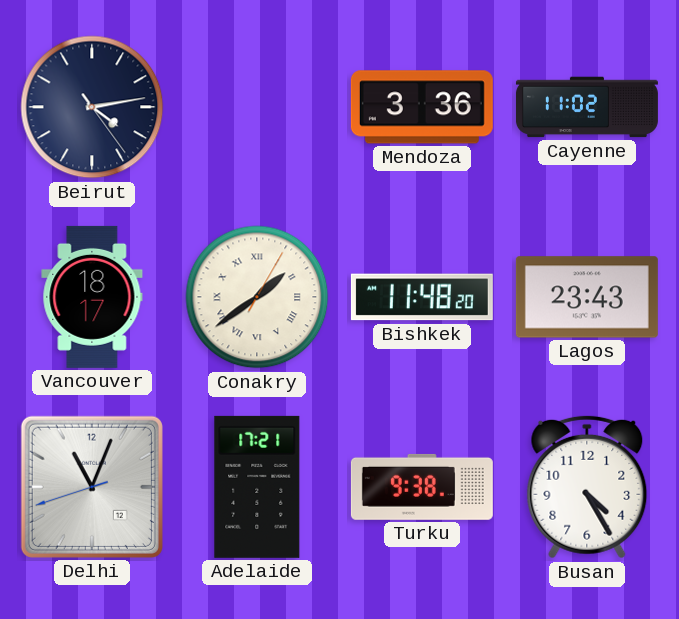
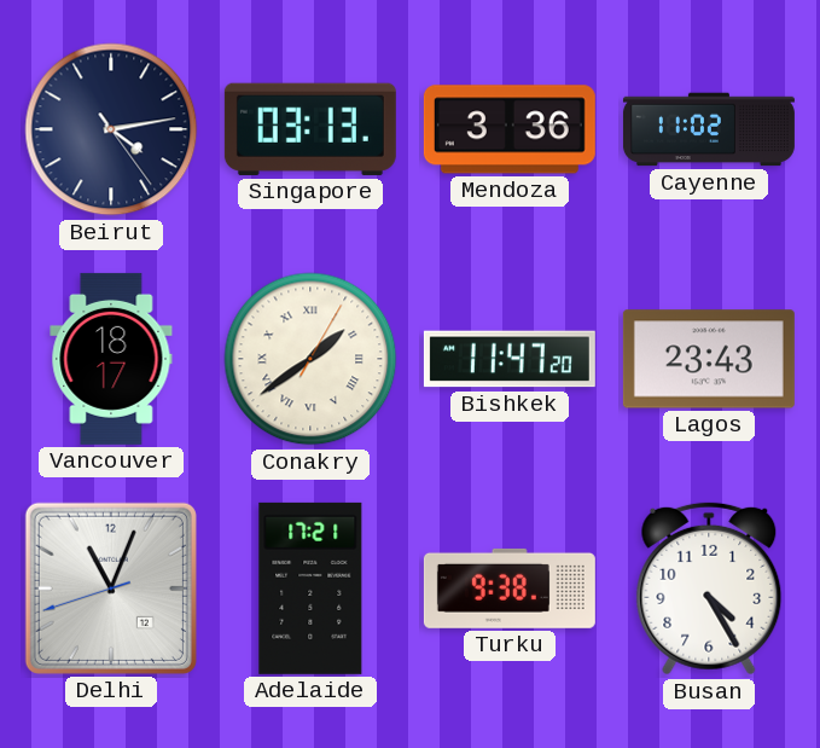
Singapore: none -> 03:13
Bishkek: 11:48 -> 11:47
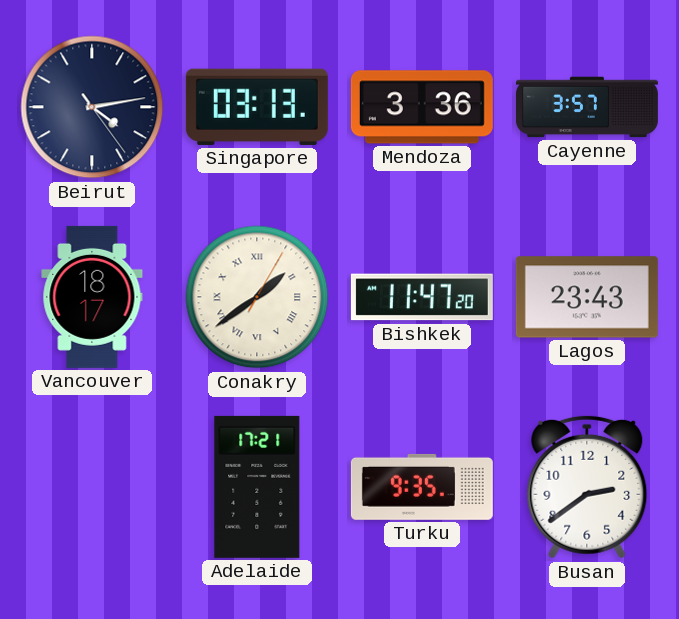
Cayenne: 11:02 -> 3:57
Delhi: 11:03 -> none
Turku: 9:38 -> 9:35
Busan: 4:25 -> 2:39
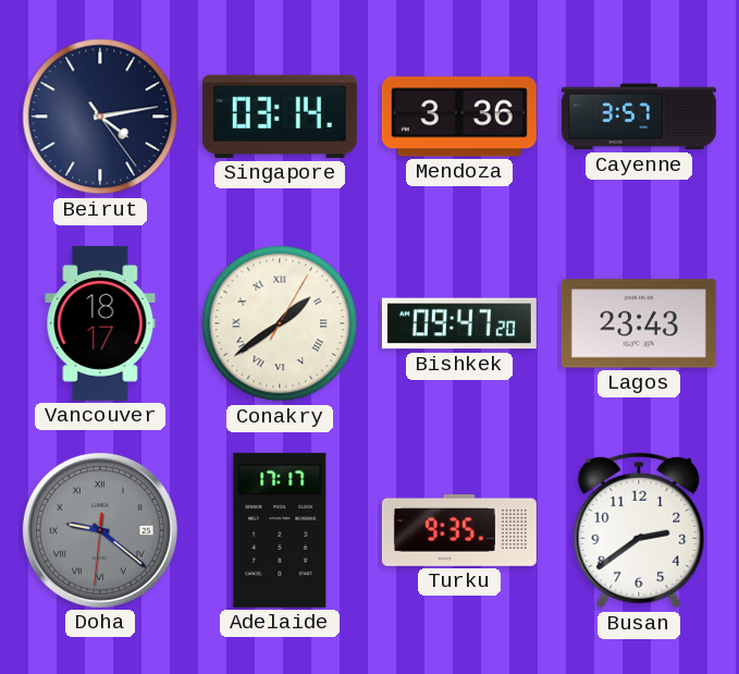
Singapore: 03:13 -> 03:14
Bishkek: 11:47 -> 09:47
Doha: none -> 9:21
Adelaide: 17:21 -> 17:17
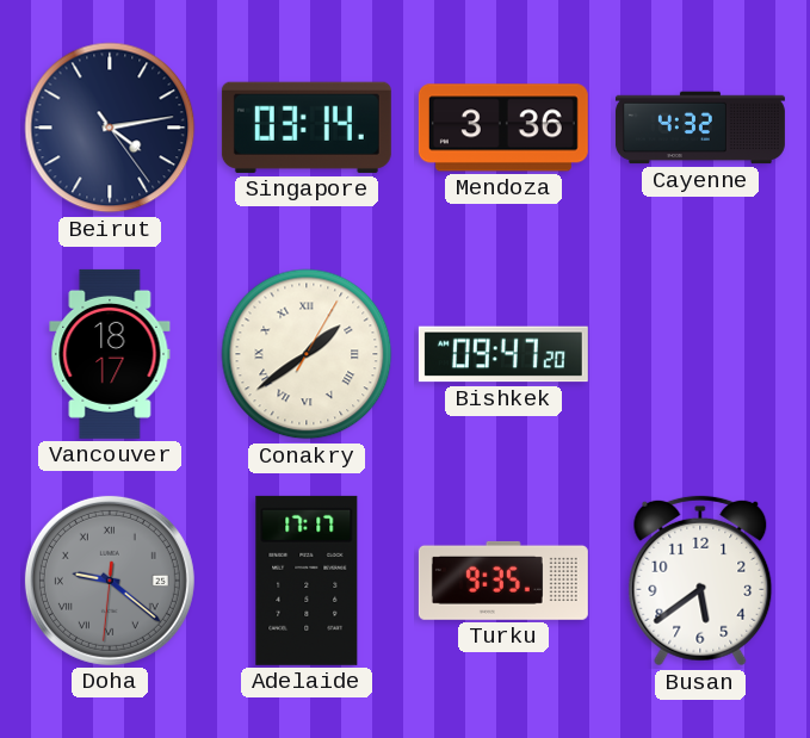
Cayenne: 3:57 -> 4:32
Lagos: 23:43 -> none
Busan: 2:39 -> 5:39
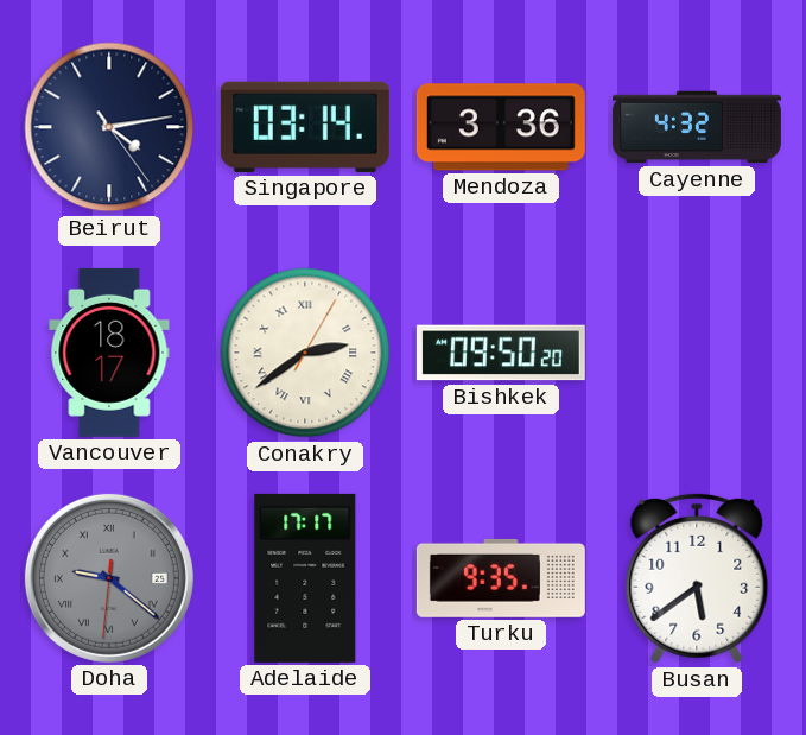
Conakry: 1:39 -> 2:39
Bishkek: 09:47 -> 09:50
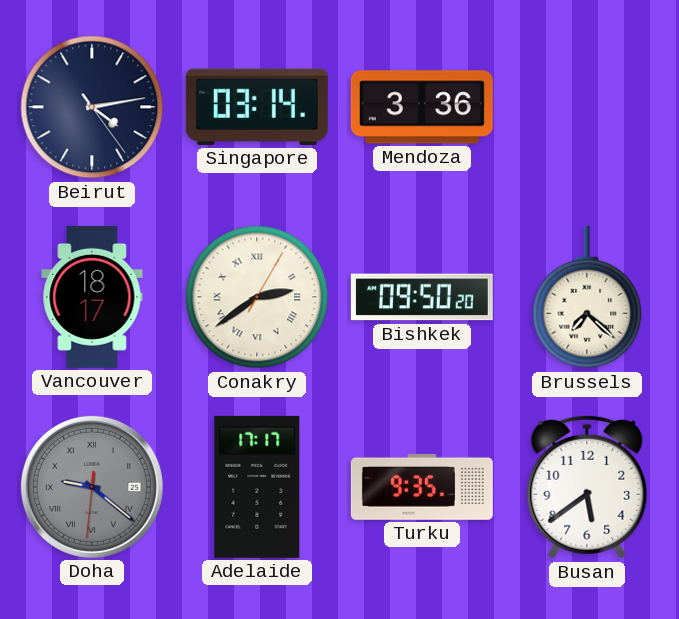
Cayenne: 4:32 -> none
Brussels: none -> 7:22
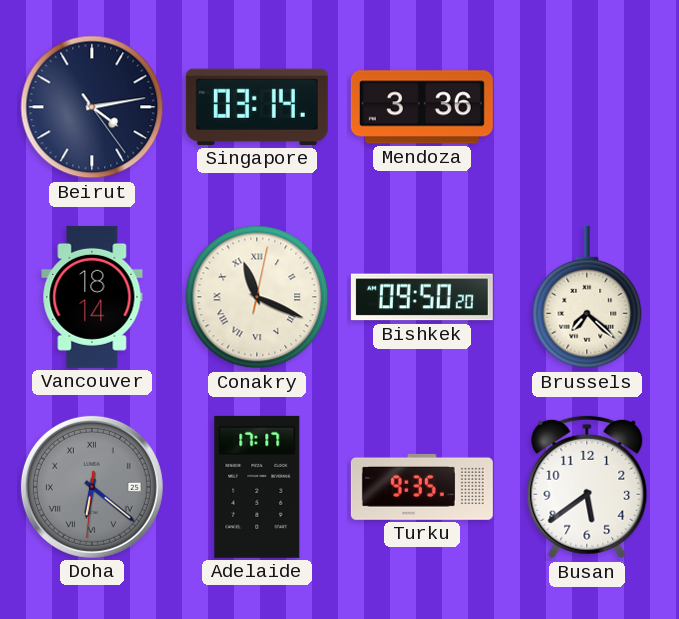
Vancouver: 18:17 -> 18:14
Conakry: 2:39 -> 11:19
Doha: 9:21 -> 6:21
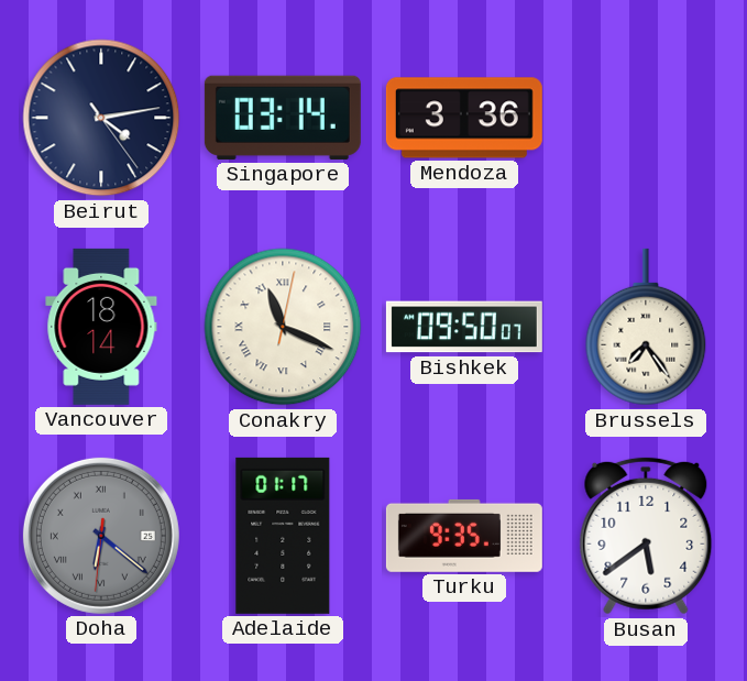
Bishkek: 09:50:20 -> 09:50:07
Brussels: 7:22 -> 7:24
Adelaide: 17:17 -> 01:17
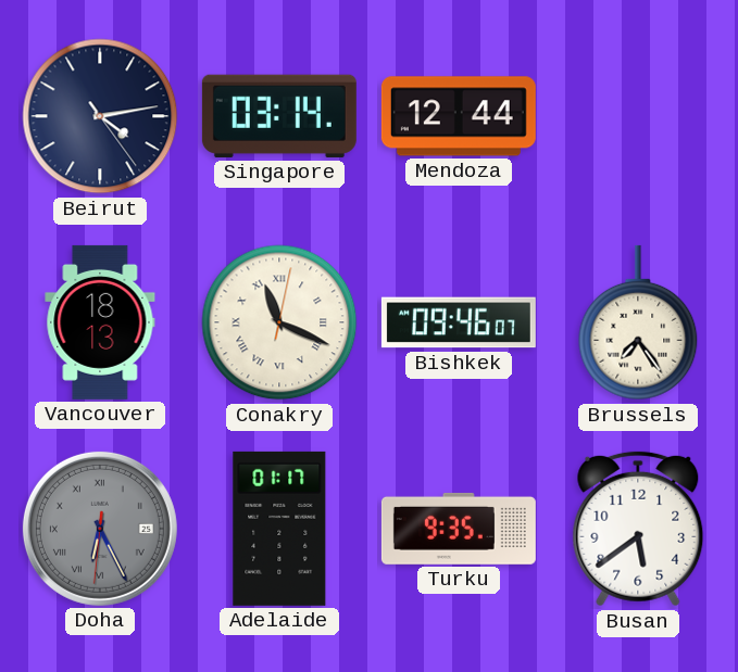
Mendoza: 3:36 -> 12:44
Vancouver: 18:14 -> 18:13
Bishkek: 09:50 -> 09:46
Doha: 6:21 -> 6:25
